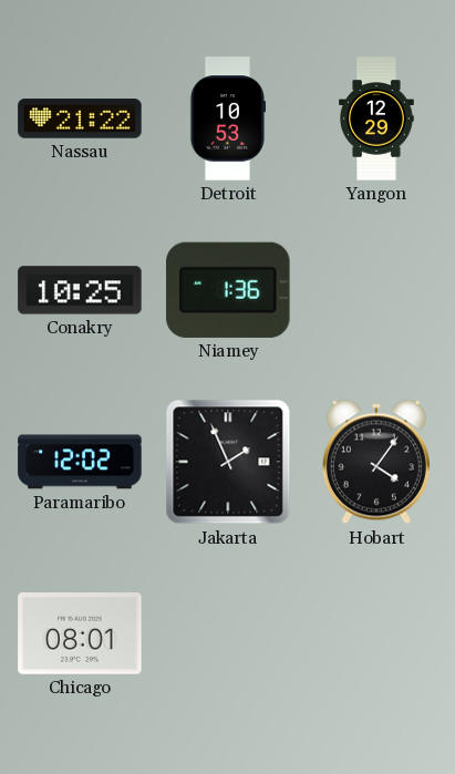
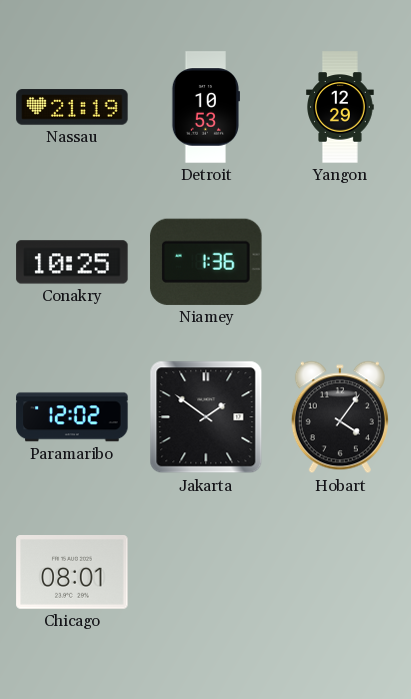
Nassau: 21:22 -> 21:19
Jakarta: 1:56 -> 1:51
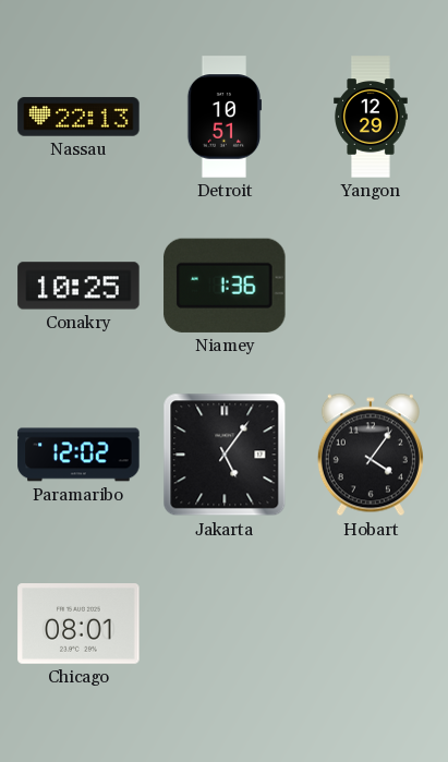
Nassau: 21:19 -> 22:13
Detroit: 10:53 -> 10:51
Jakarta: 1:51 -> 5:06
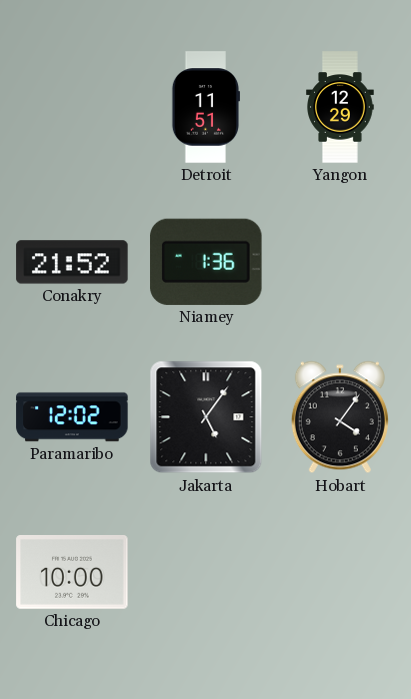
Nassau: 22:13 -> none
Detroit: 10:51 -> 11:51
Conakry: 10:25 -> 21:52
Chicago: 08:01 -> 10:00
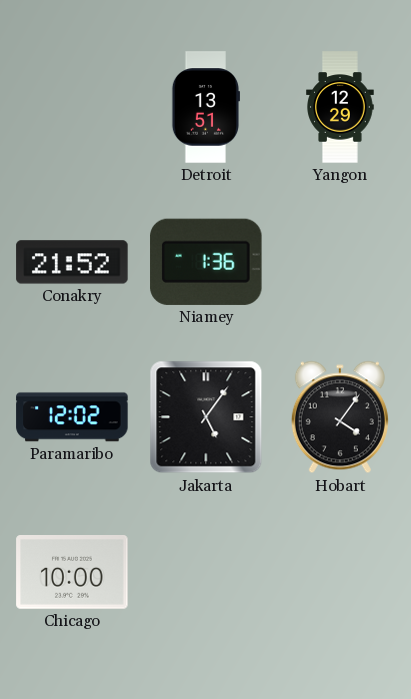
Detroit: 11:51 -> 13:51
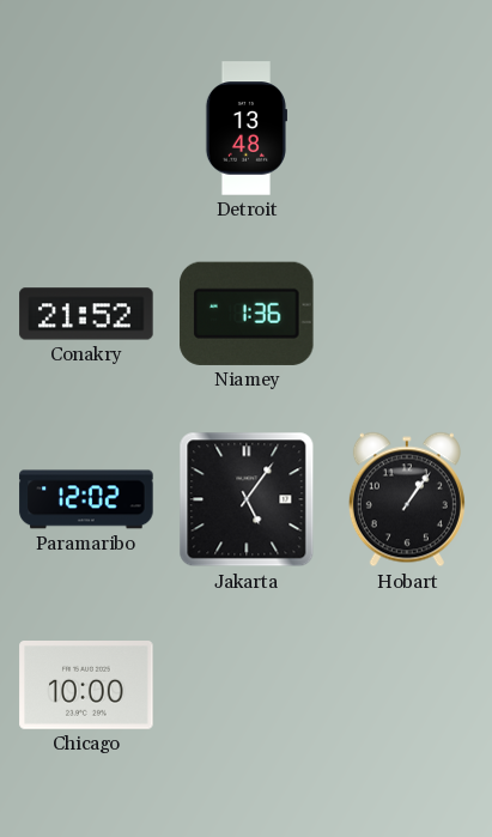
Detroit: 13:51 -> 13:48
Yangon: 12:29 -> none
Hobart: 4:06 -> 1:06
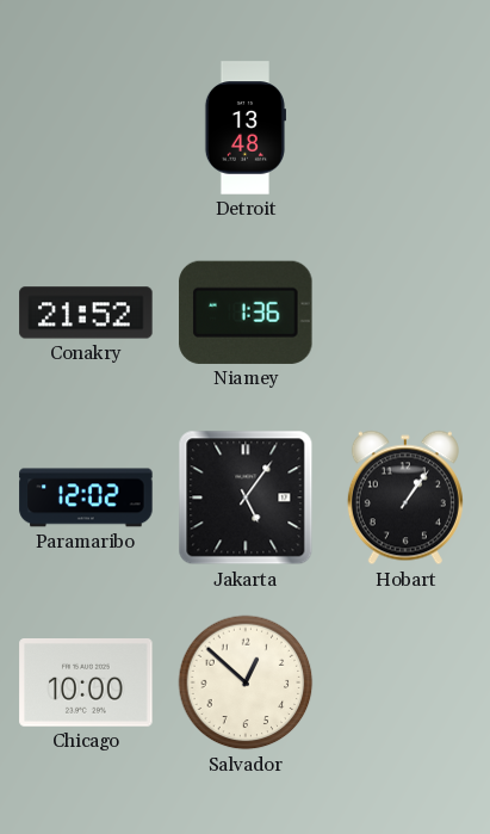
Salvador: none -> 12:52
